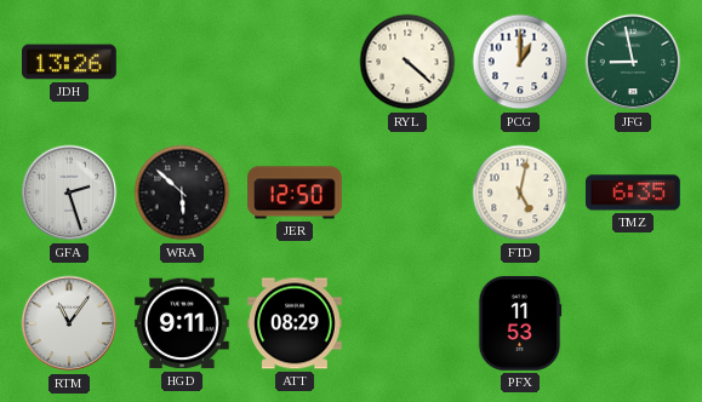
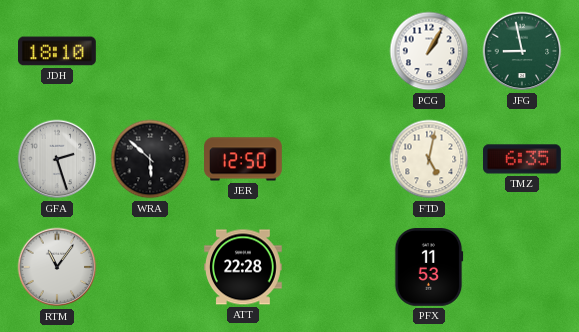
JDH: 13:26 -> 18:10
RYL: 4:22 -> none
PCG: 1:00 -> 1:05
HGD: 9:11 -> none
ATT: 08:29 -> 22:28
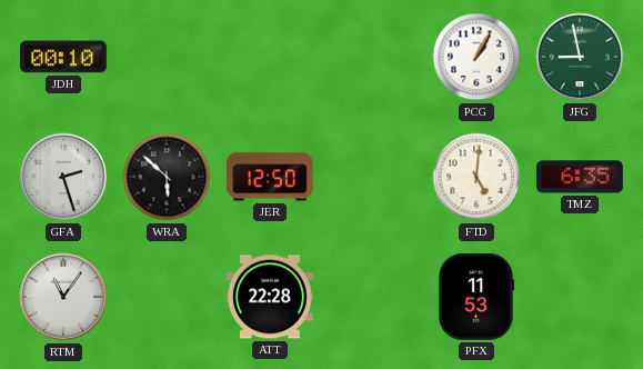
JDH: 18:10 -> 00:10
FTD: 5:02 -> 5:01
